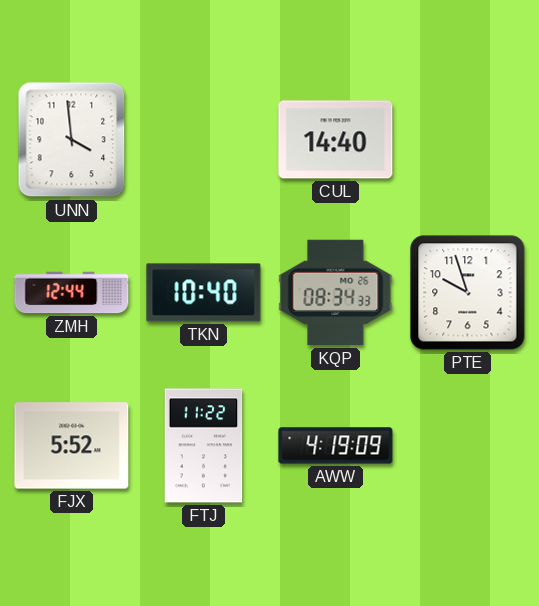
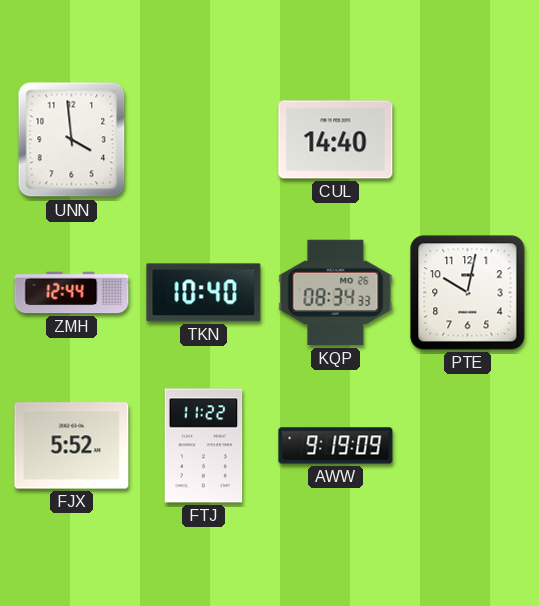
PTE: 9:57 -> 10:02
AWW: 4:19 -> 9:19
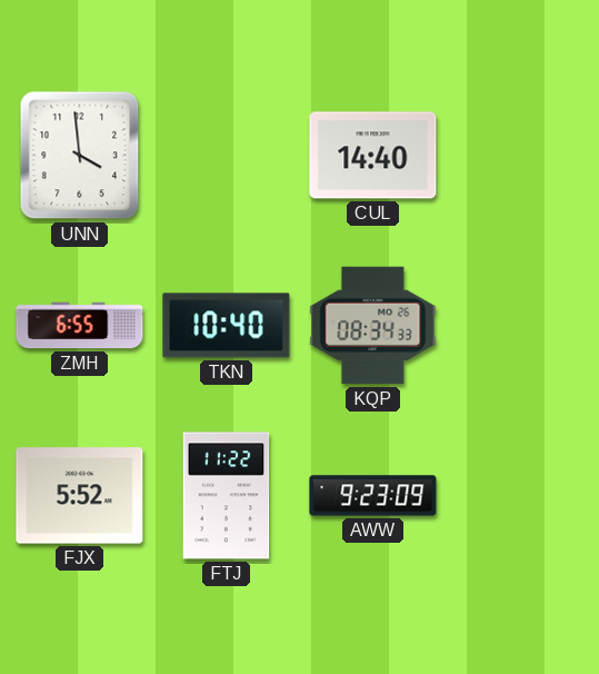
ZMH: 12:44 -> 6:55
PTE: 10:02 -> none
AWW: 9:19 -> 9:23
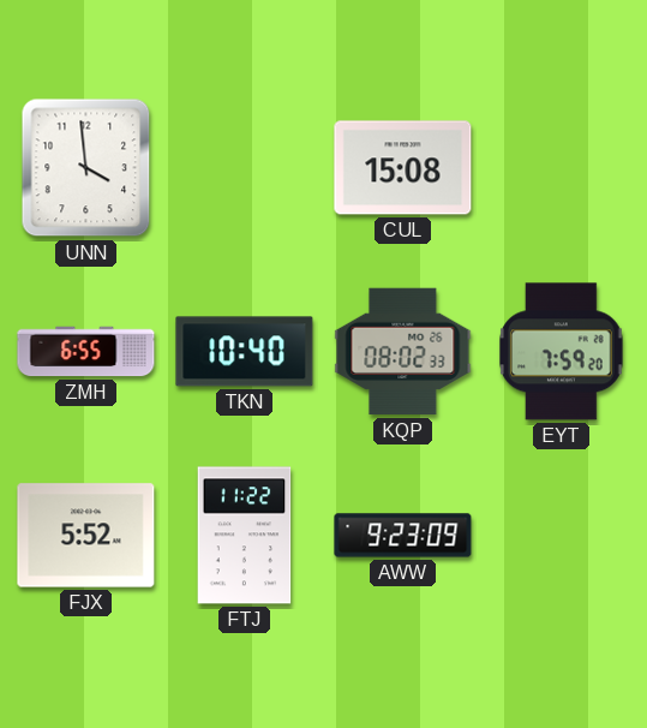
CUL: 14:40 -> 15:08
KQP: 08:34 -> 08:02
EYT: none -> 7:59
